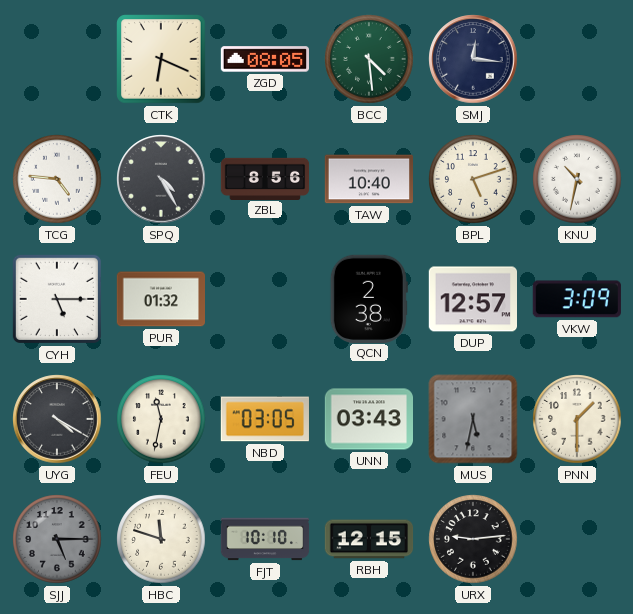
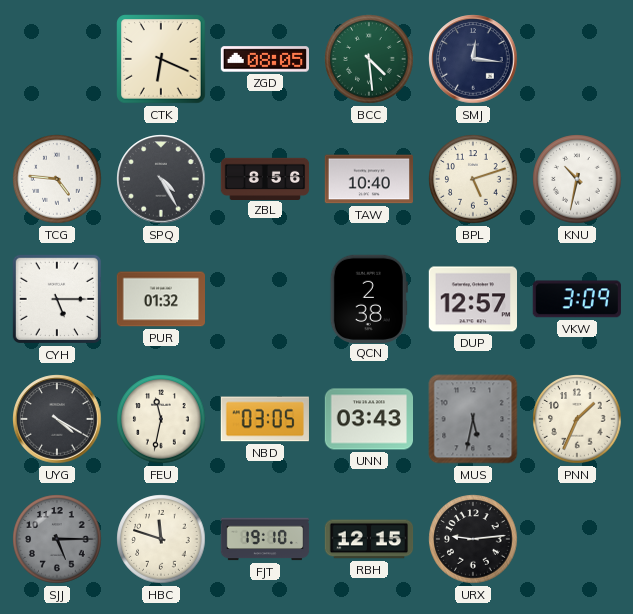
PNN: 1:30 -> 1:34
FJT: 10:10 -> 19:10
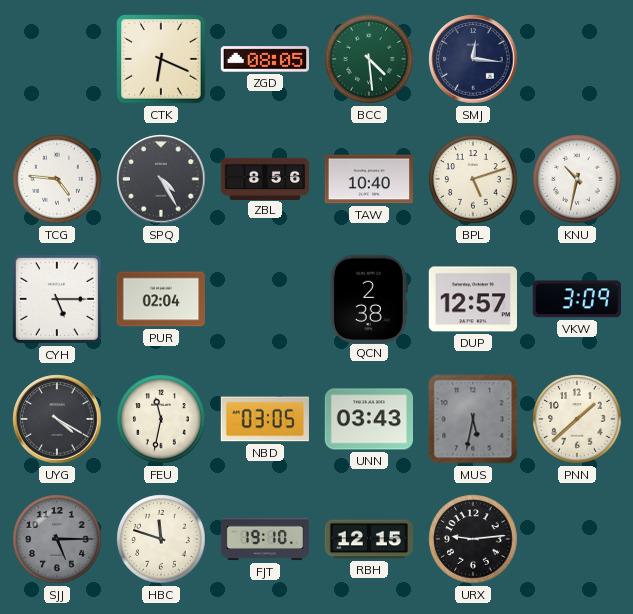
PUR: 01:32 -> 02:04
PNN: 1:34 -> 1:38
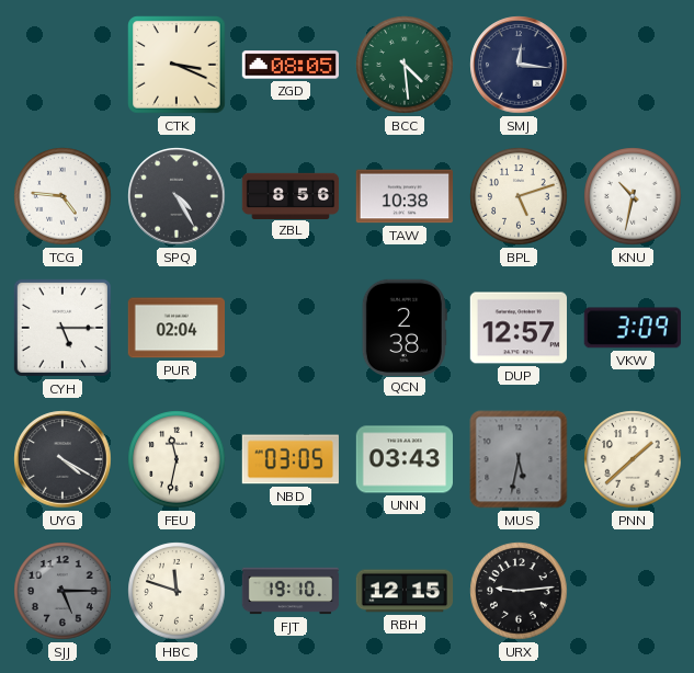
CTK: 6:19 -> 3:19
TAW: 10:40 -> 10:38
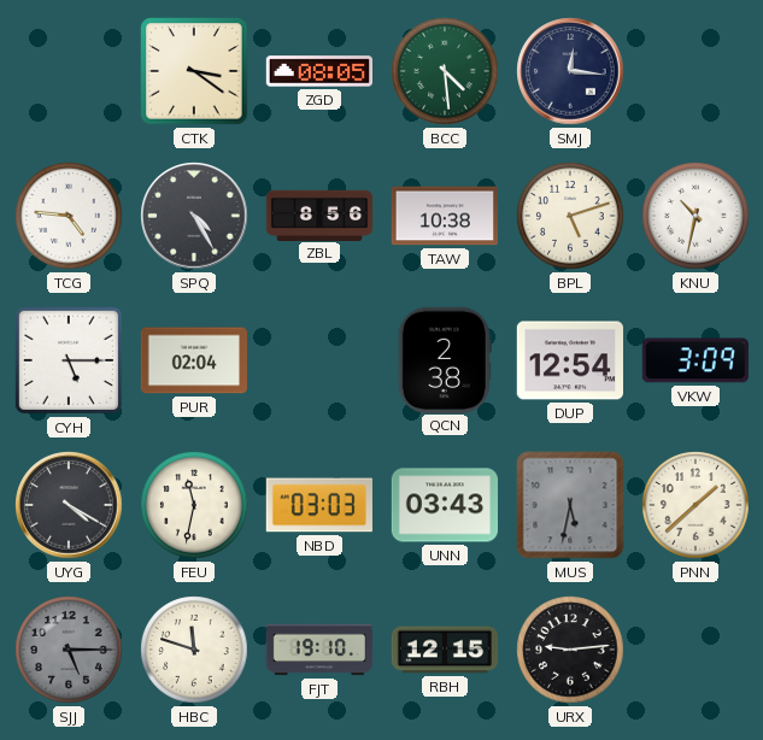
CTK: 3:19 -> 3:21
DUP: 12:57 -> 12:54
NBD: 03:05 -> 03:03
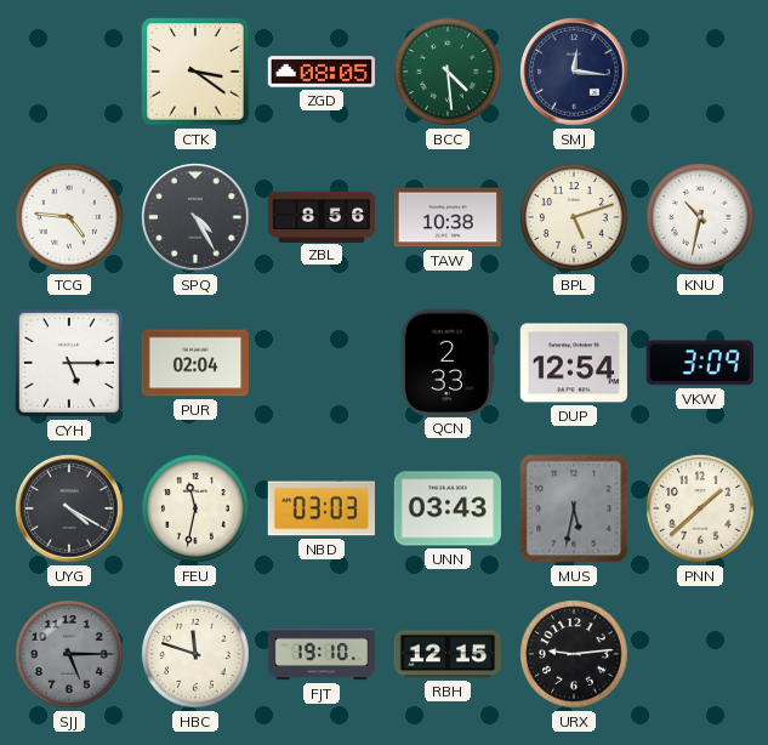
QCN: 2:38 -> 2:33
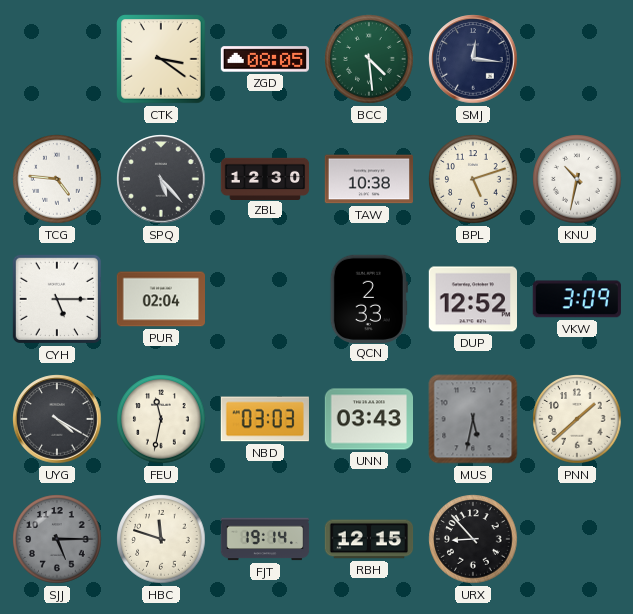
SPQ: 4:25 -> 5:23
ZBL: 8:56 -> 12:30
DUP: 12:54 -> 12:52
FJT: 19:10 -> 19:14
URX: 9:14 -> 8:53
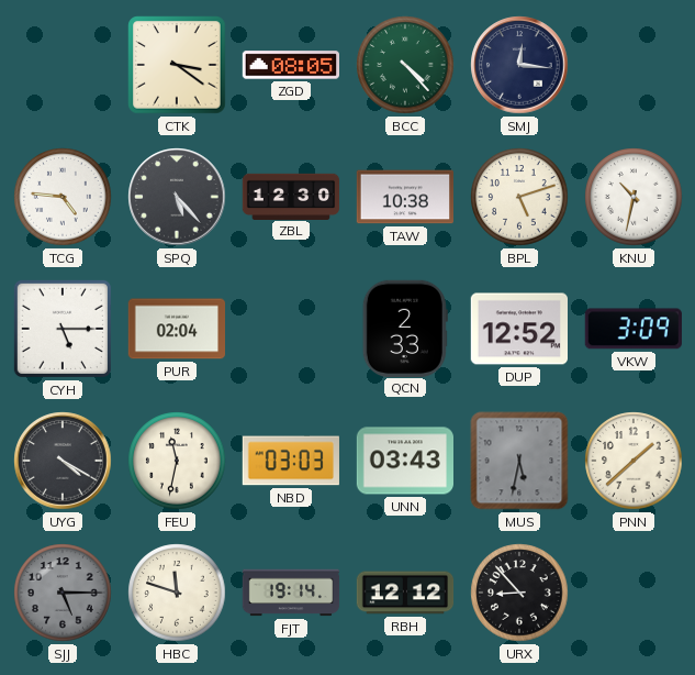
BCC: 4:29 -> 4:23
RBH: 12:15 -> 12:12
